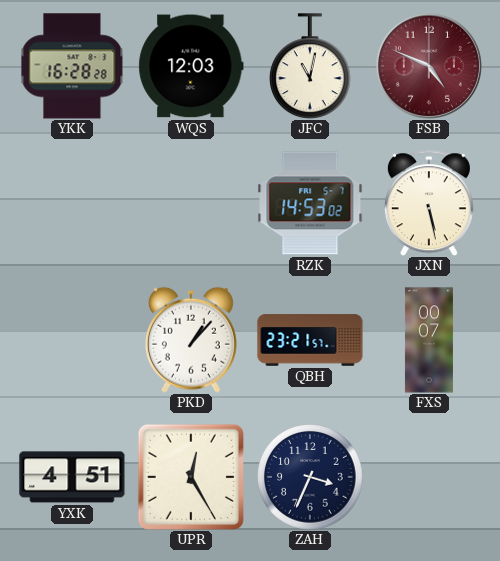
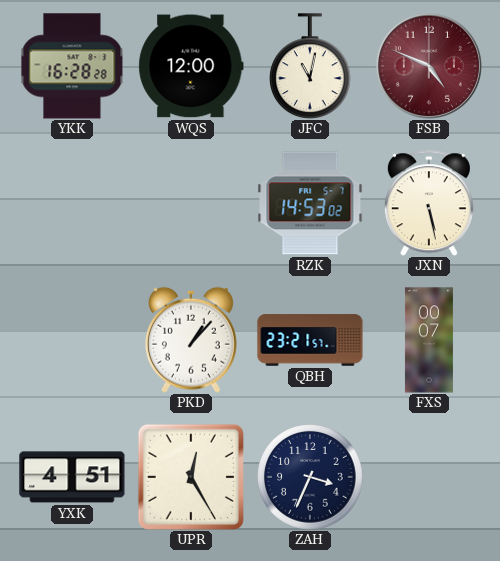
WQS: 12:03 -> 12:00
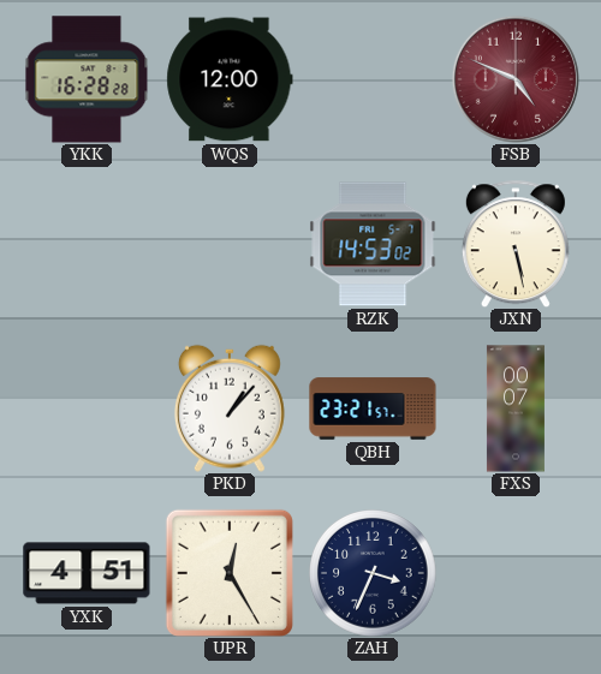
JFC: 11:02 -> none
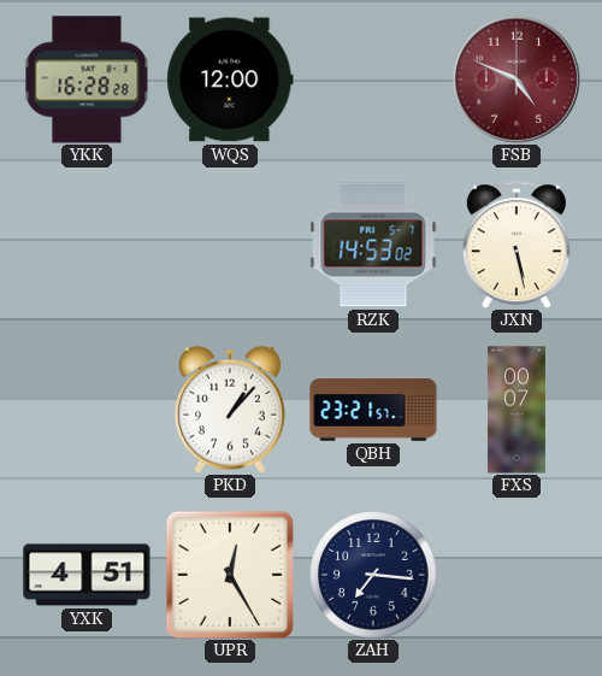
ZAH: 3:34 -> 7:16
